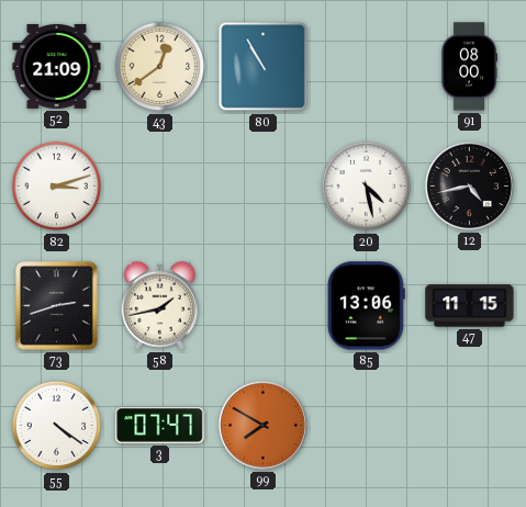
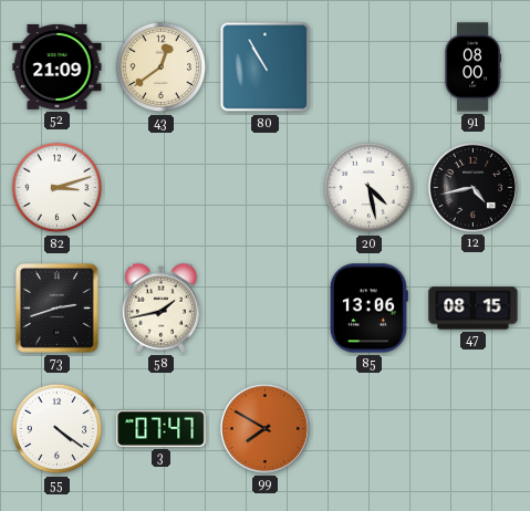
47: 11:15 -> 08:15
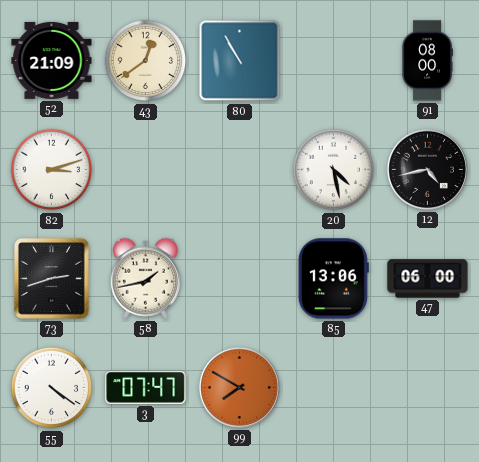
47: 08:15 -> 06:00
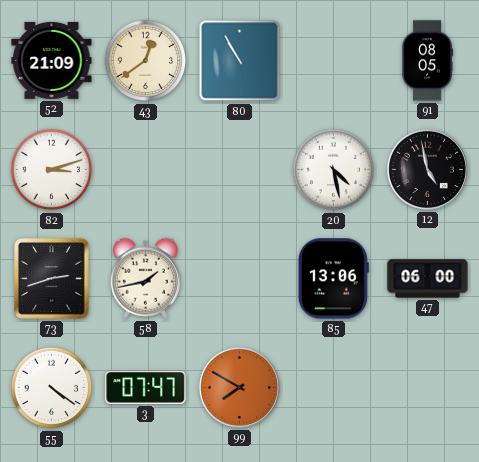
91: 08:00 -> 08:05
12: 4:43 -> 4:58
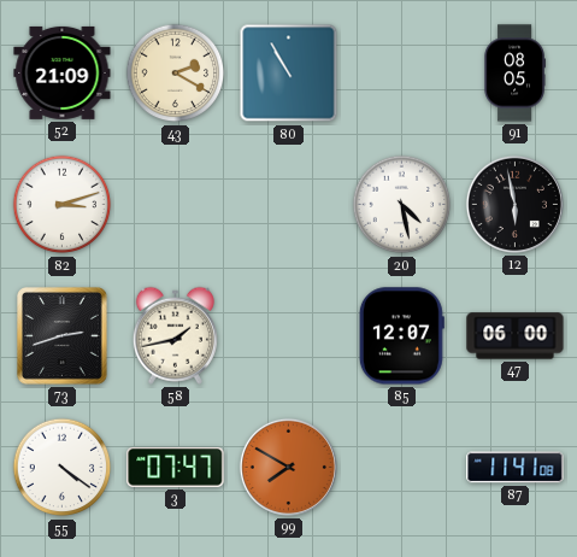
43: 12:39 -> 2:20
12: 4:58 -> 5:58
85: 13:06 -> 12:07
87: none -> 11:41
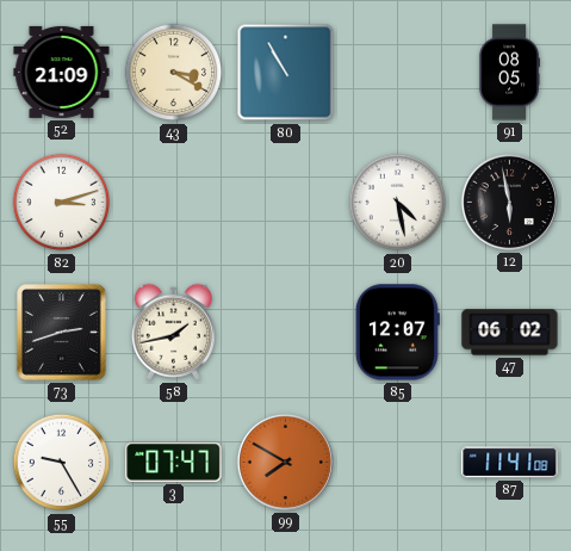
43: 2:20 -> 3:20
47: 06:00 -> 06:02
55: 4:21 -> 9:25
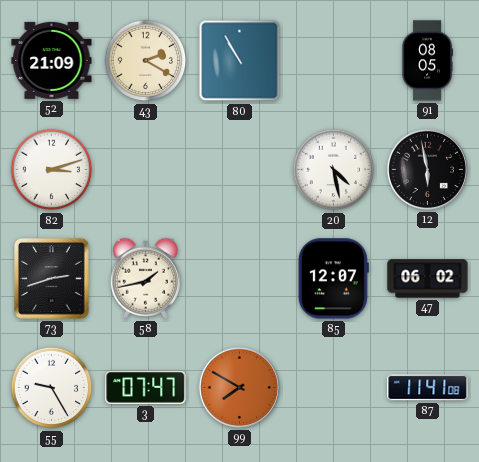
43: 3:20 -> 2:20
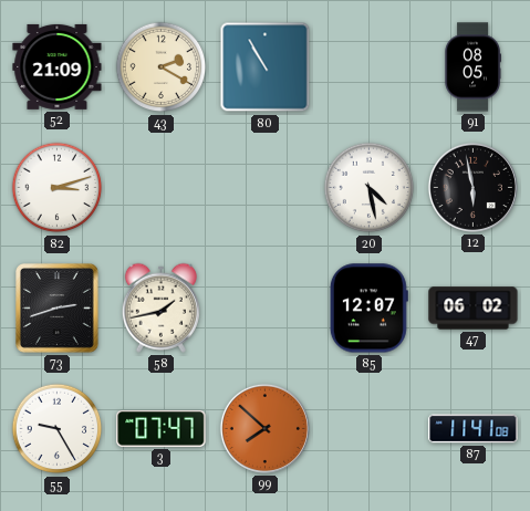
99: 7:50 -> 7:52
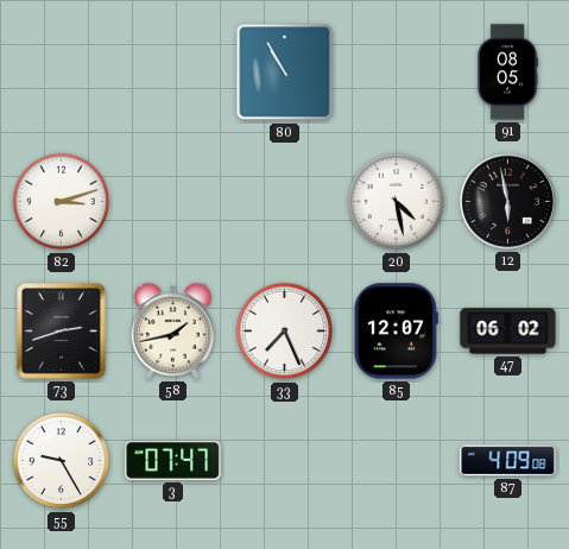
52: 21:09 -> none
43: 2:20 -> none
33: none -> 7:26
99: 7:52 -> none
87: 11:41 -> 4:09
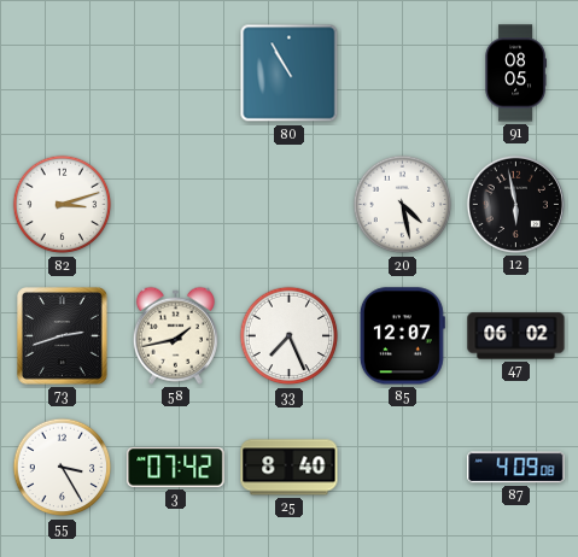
55: 9:25 -> 3:25
3: 07:47 -> 07:42
25: none -> 8:40
